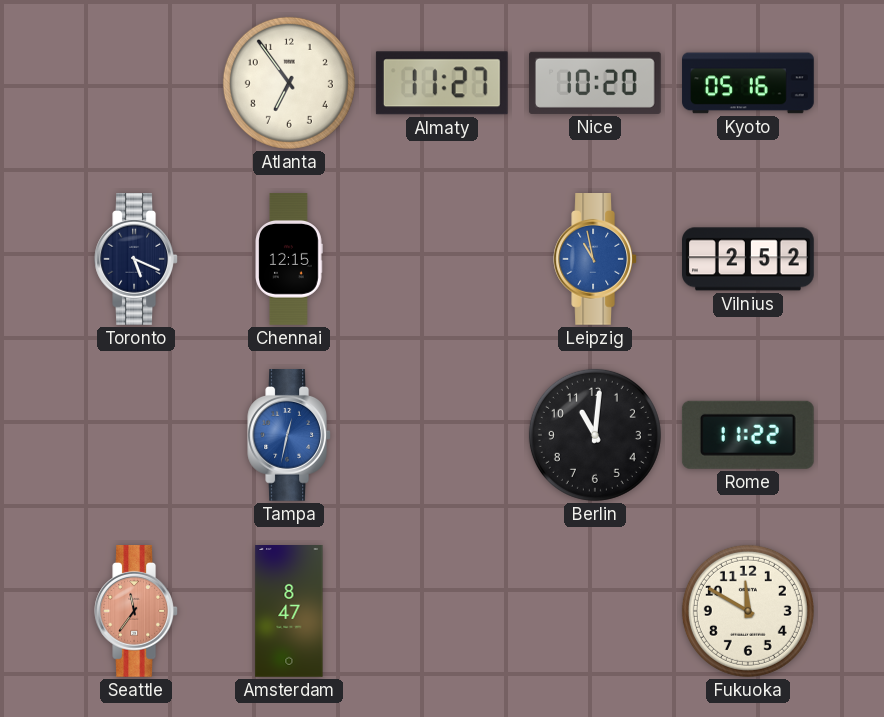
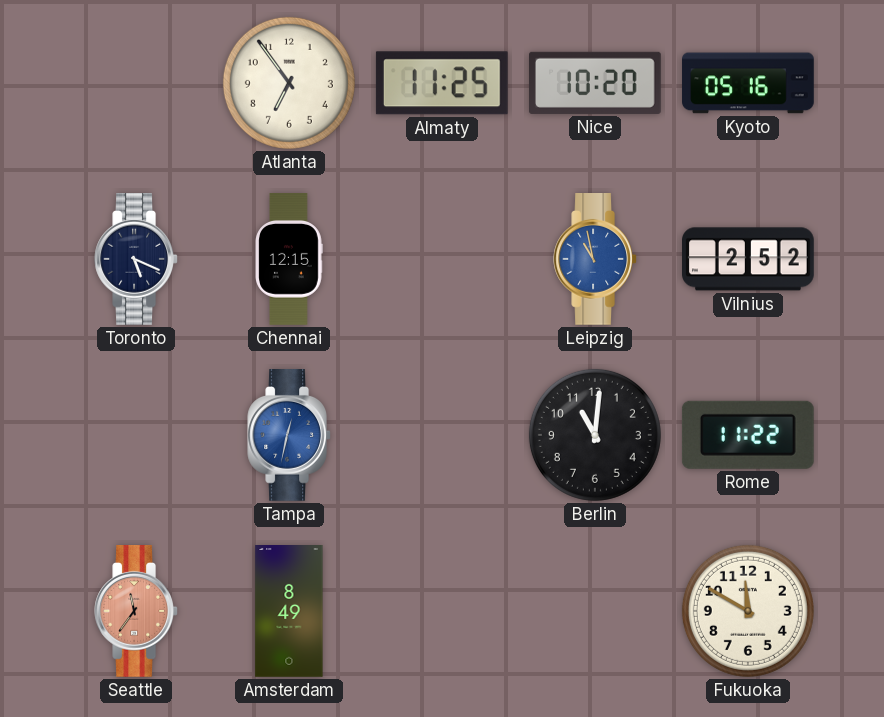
Almaty: 11:27 -> 11:25
Amsterdam: 8:47 -> 8:49
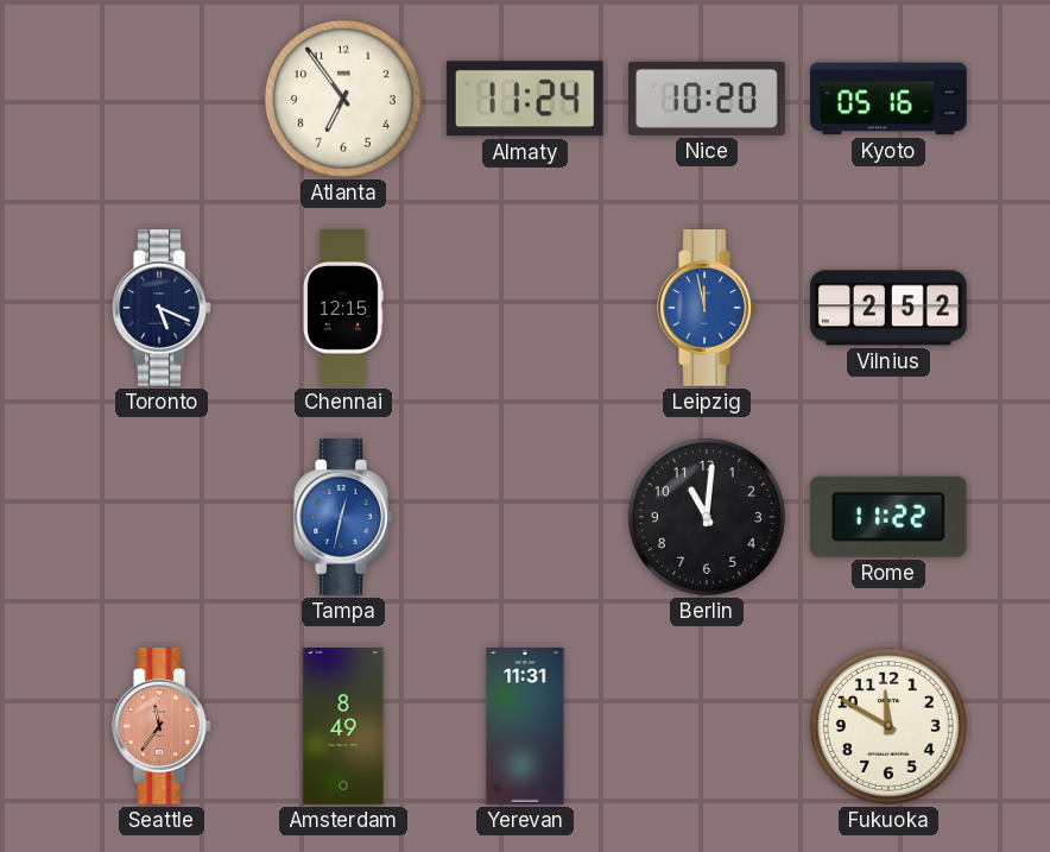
Almaty: 11:25 -> 11:24
Leipzig: 10:58 -> 11:58
Yerevan: none -> 11:31
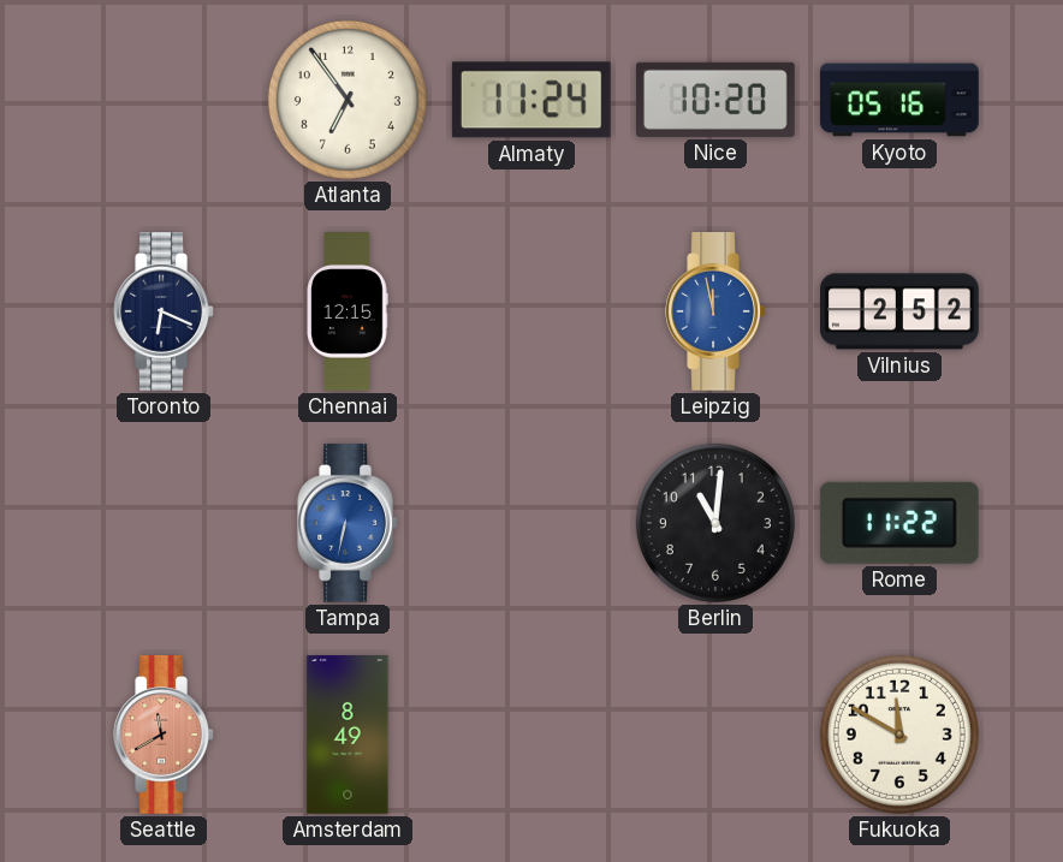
Toronto: 5:19 -> 6:19
Tampa: 12:32 -> 6:32
Seattle: 11:36 -> 11:40
Yerevan: 11:31 -> none
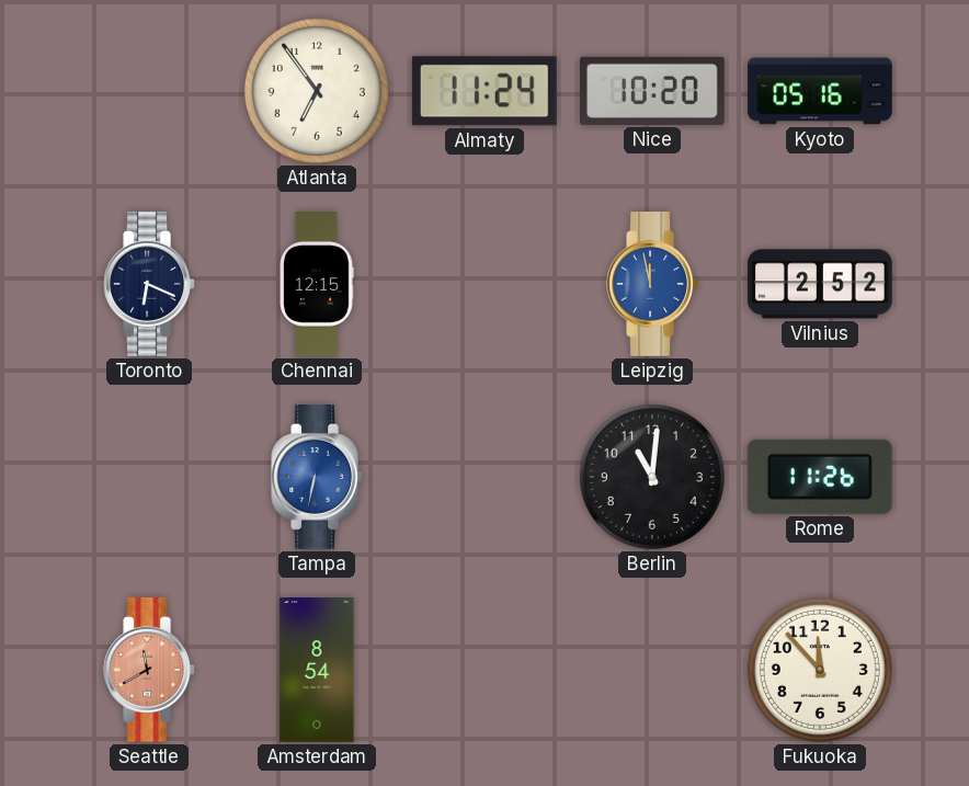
Rome: 11:22 -> 11:26
Amsterdam: 8:49 -> 8:54
Fukuoka: 11:50 -> 11:53
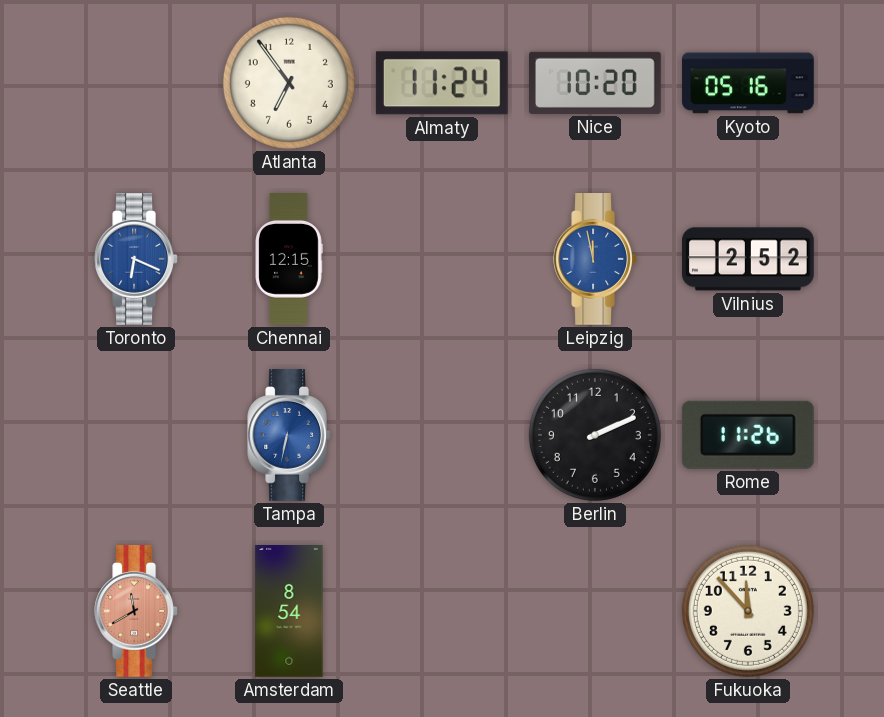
Toronto dial: navy -> blue
Berlin: 11:01 -> 2:11
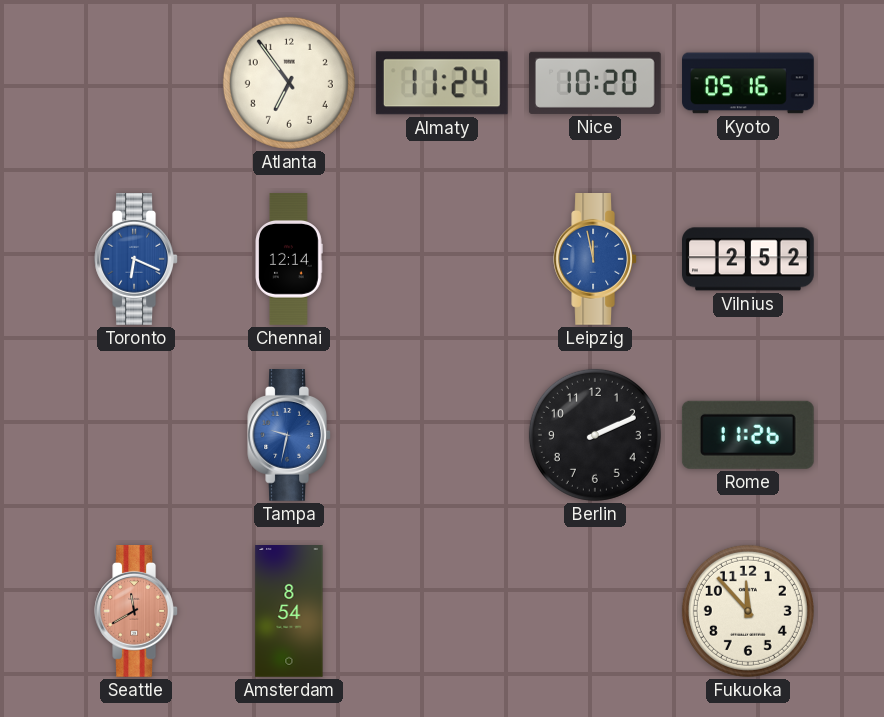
Chennai: 12:15 -> 12:14
Tampa: 6:32 -> 9:32
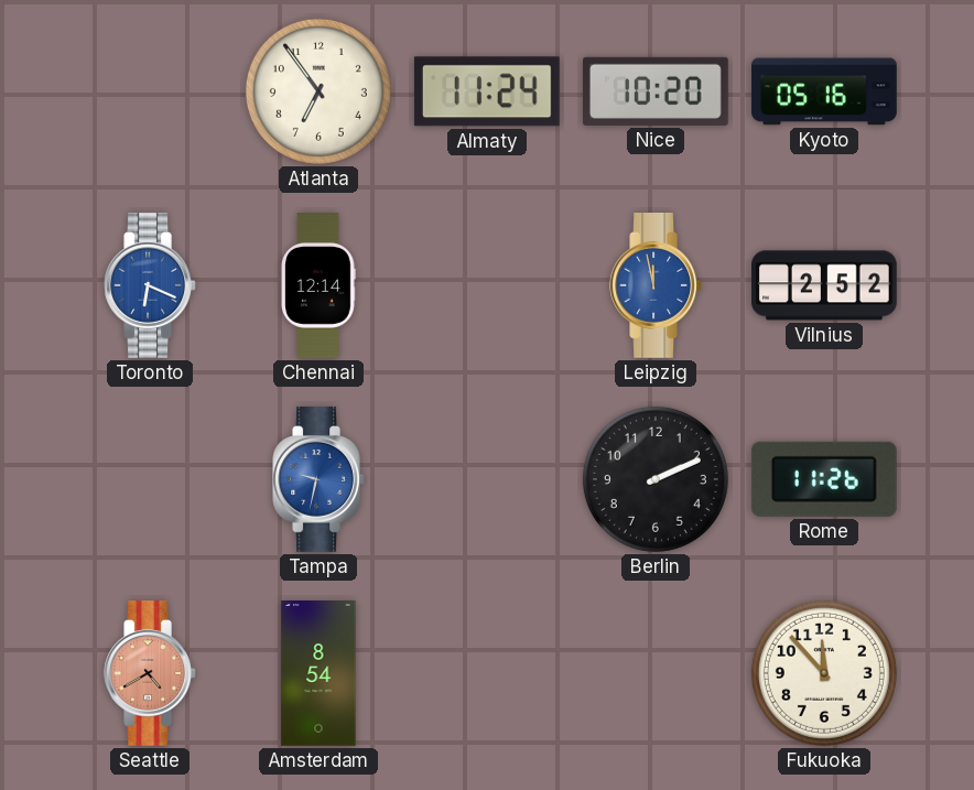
Seattle: 11:40 -> 4:40
